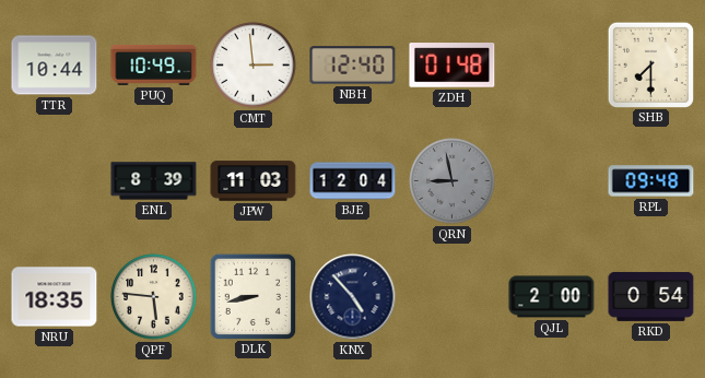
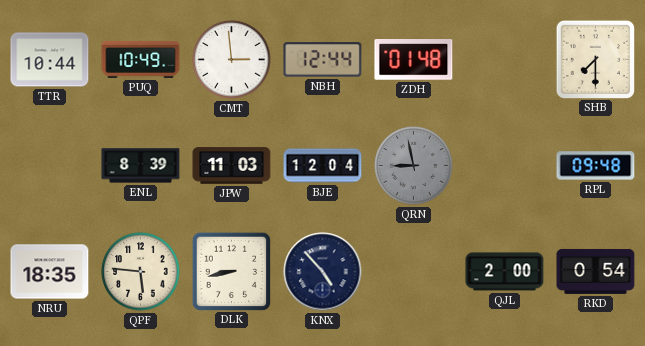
NBH: 12:40 -> 12:44
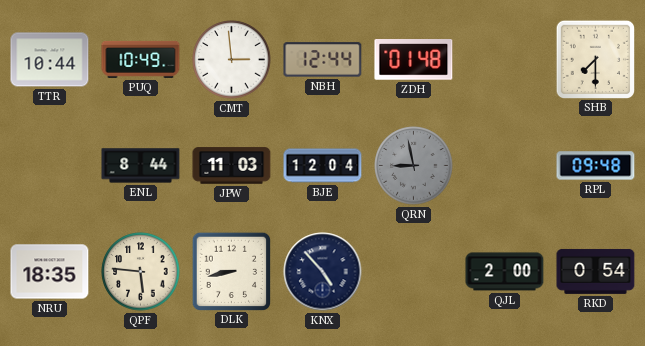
ENL: 8:39 -> 8:44
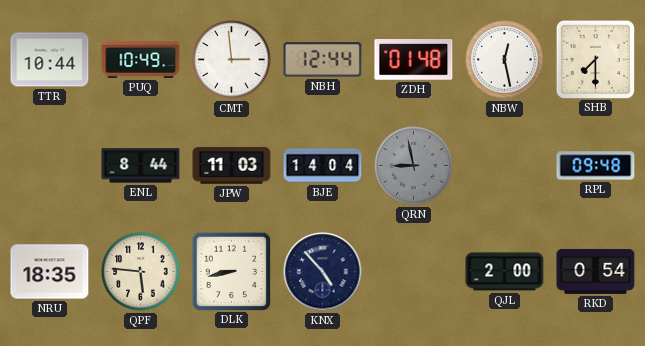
NBW: none -> 12:28
BJE: 12:04 -> 14:04
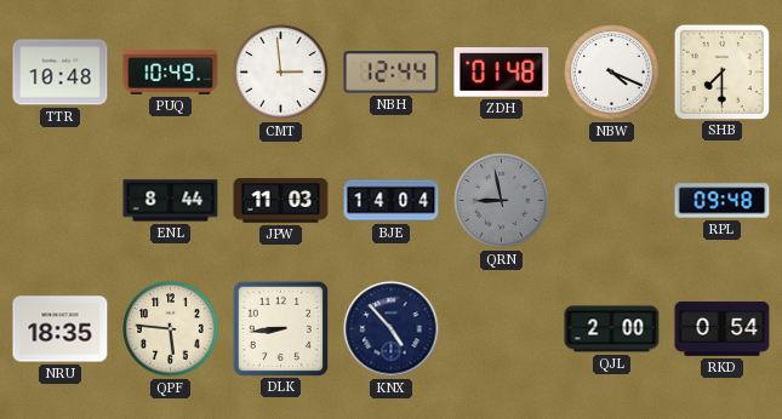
TTR: 10:44 -> 10:48
NBW: 12:28 -> 4:19
DLK: 8:43 -> 8:44
